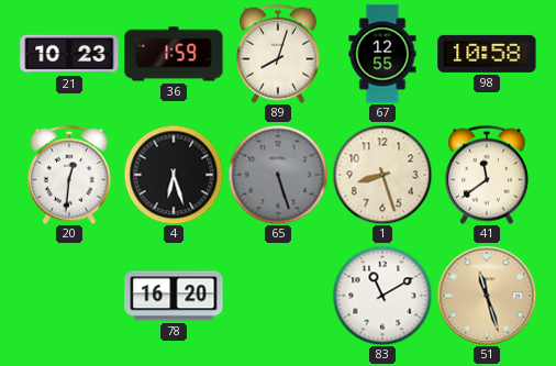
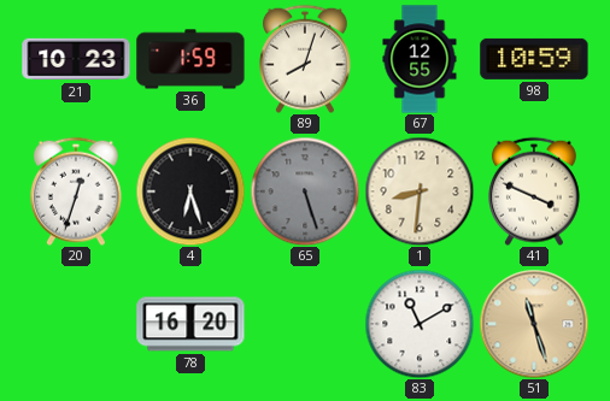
98: 10:58 -> 10:59
20: 12:31 -> 12:33
1: 8:27 -> 8:31
41: 11:39 -> 3:49
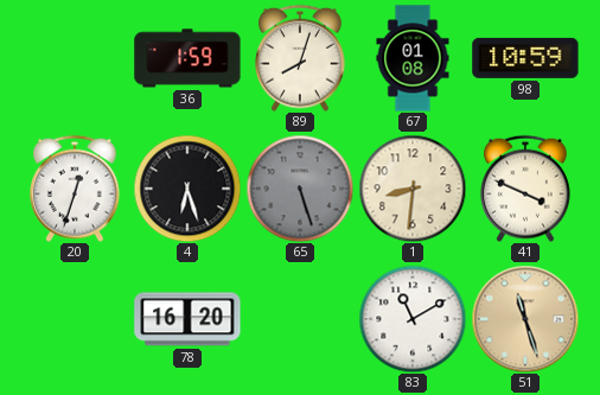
21: 10:23 -> none
67: 12:55 -> 01:08
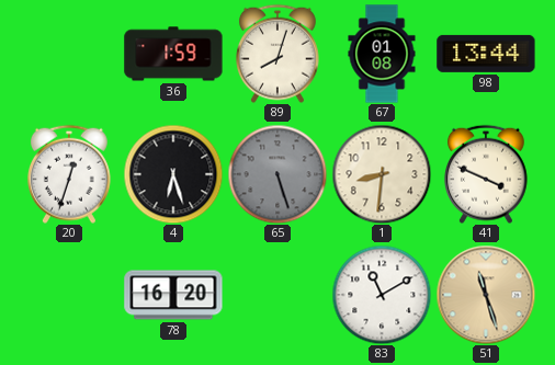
98: 10:59 -> 13:44
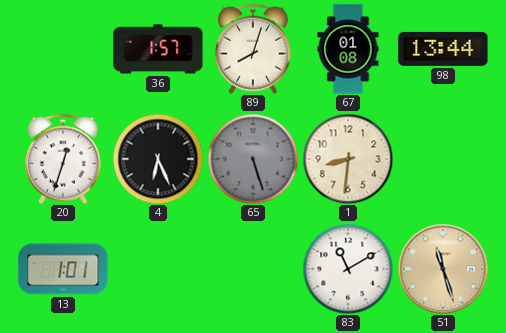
36: 1:59 -> 1:57
4: 6:27 -> 6:26
41: 3:49 -> none
13: none -> 1:01
78: 16:20 -> none
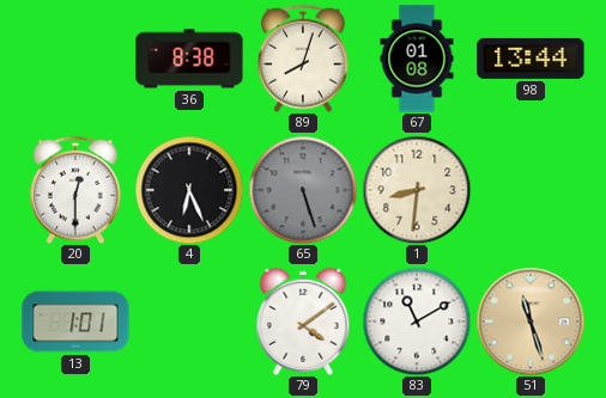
36: 1:57 -> 8:38
20: 12:33 -> 12:30
79: none -> 4:09
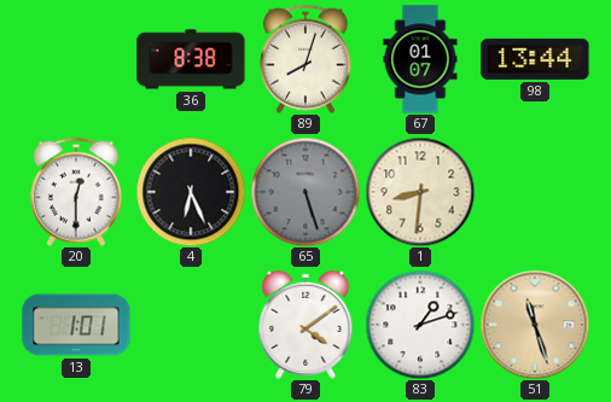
67: 01:08 -> 01:07
83: 11:10 -> 1:12
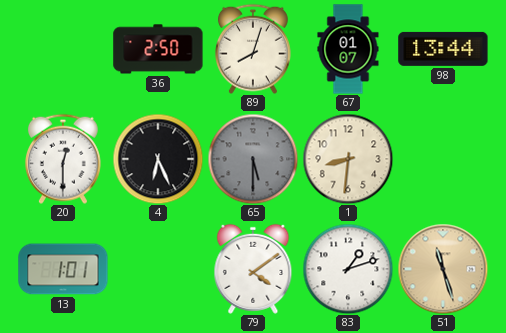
36: 8:38 -> 2:50
65: 5:27 -> 5:30
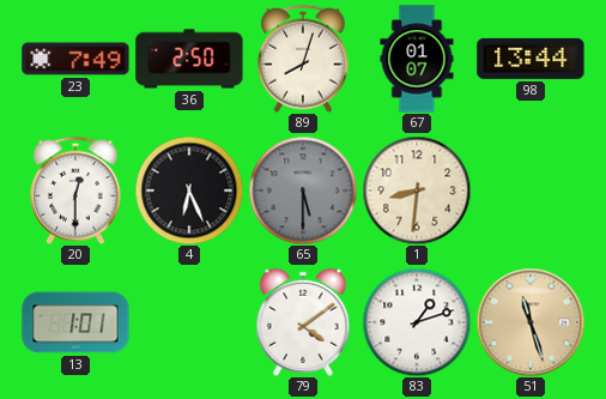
23: none -> 7:49
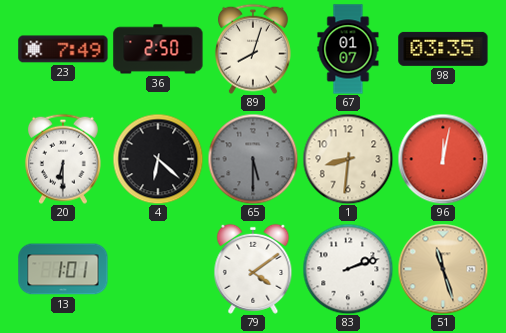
98: 13:44 -> 03:35
20: 12:30 -> 6:30
4: 6:26 -> 6:22
96: none -> 12:02
83: 1:12 -> 2:12
